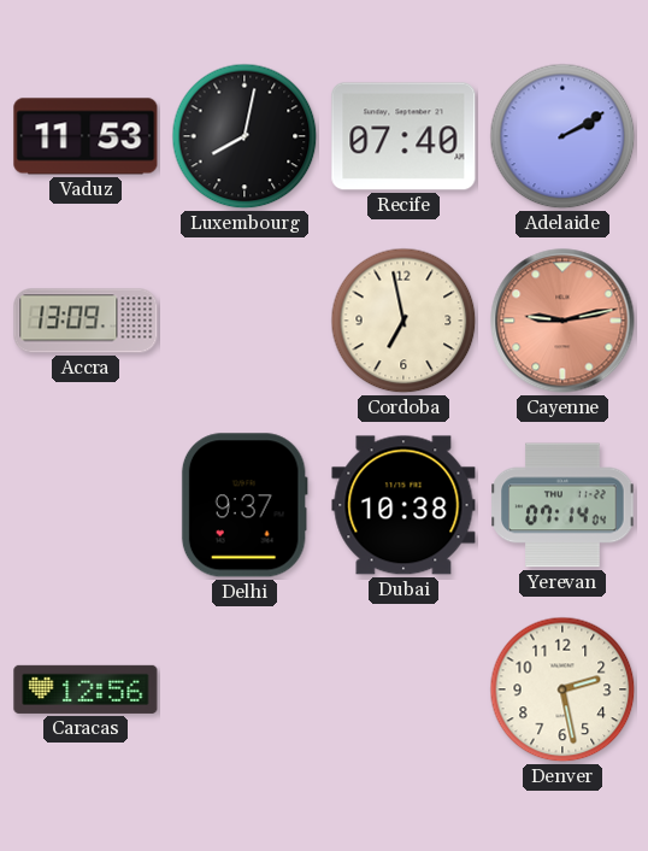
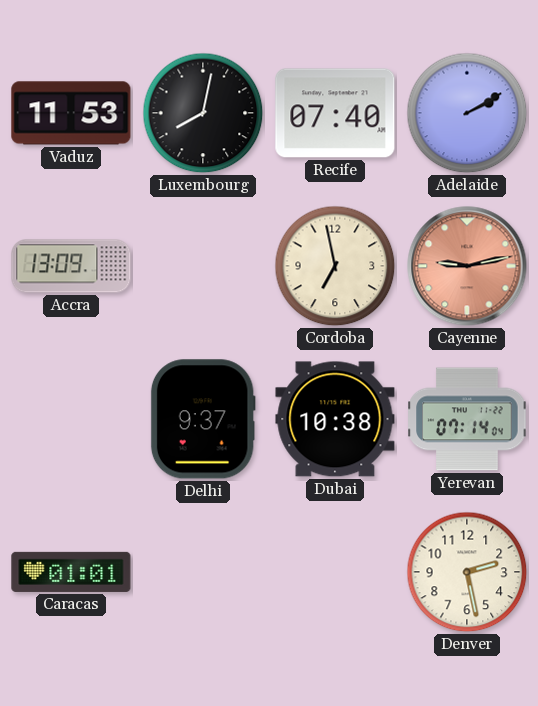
Caracas: 12:56 -> 01:01
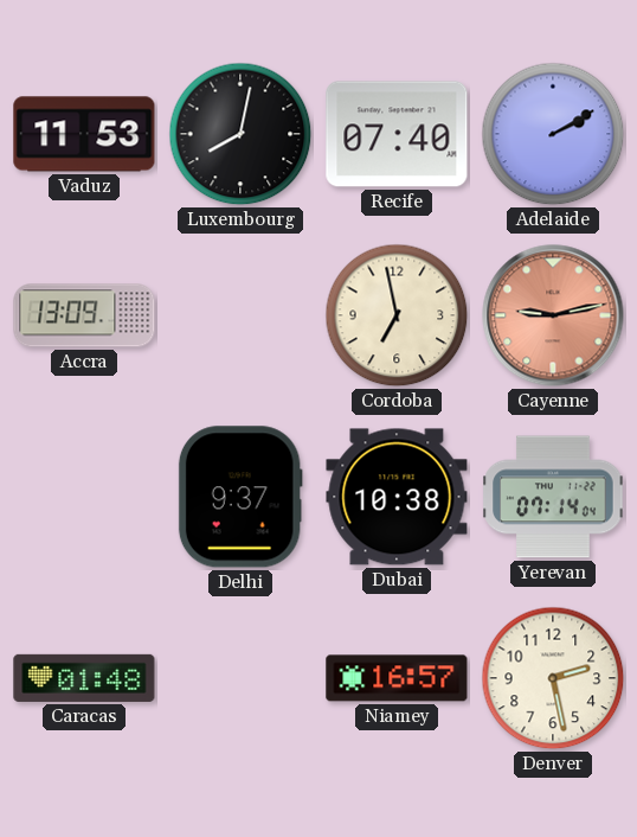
Caracas: 01:01 -> 01:48
Niamey: none -> 16:57
